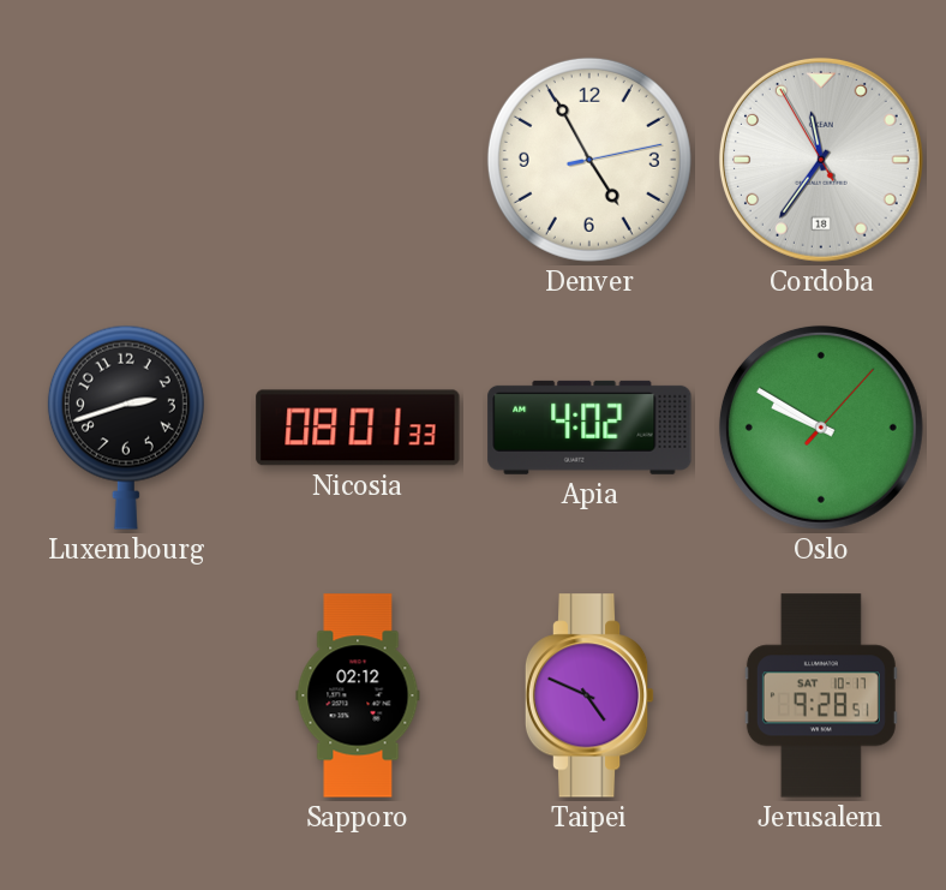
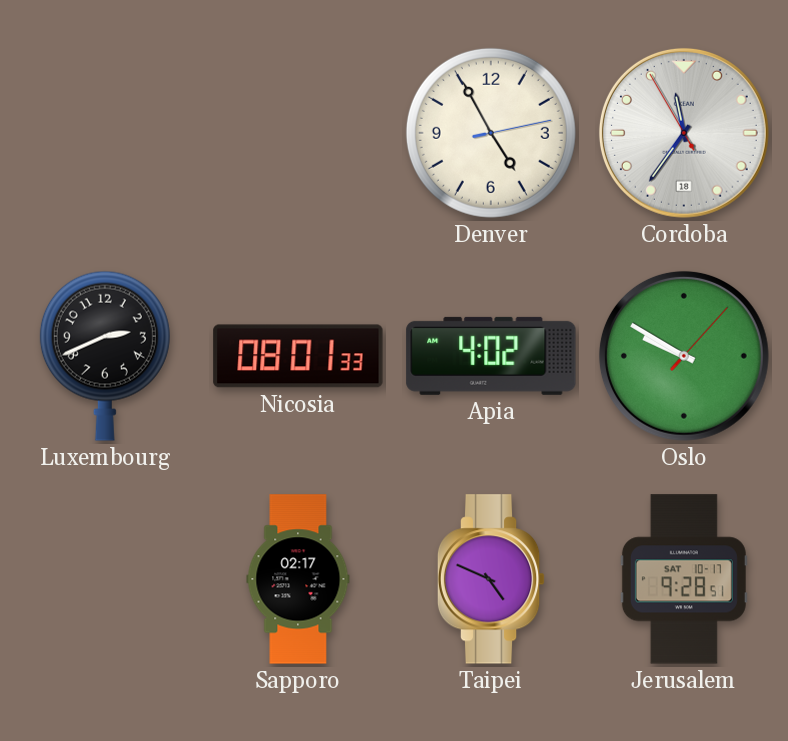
Luxembourg: 2:42 -> 2:41
Sapporo: 02:12 -> 02:17
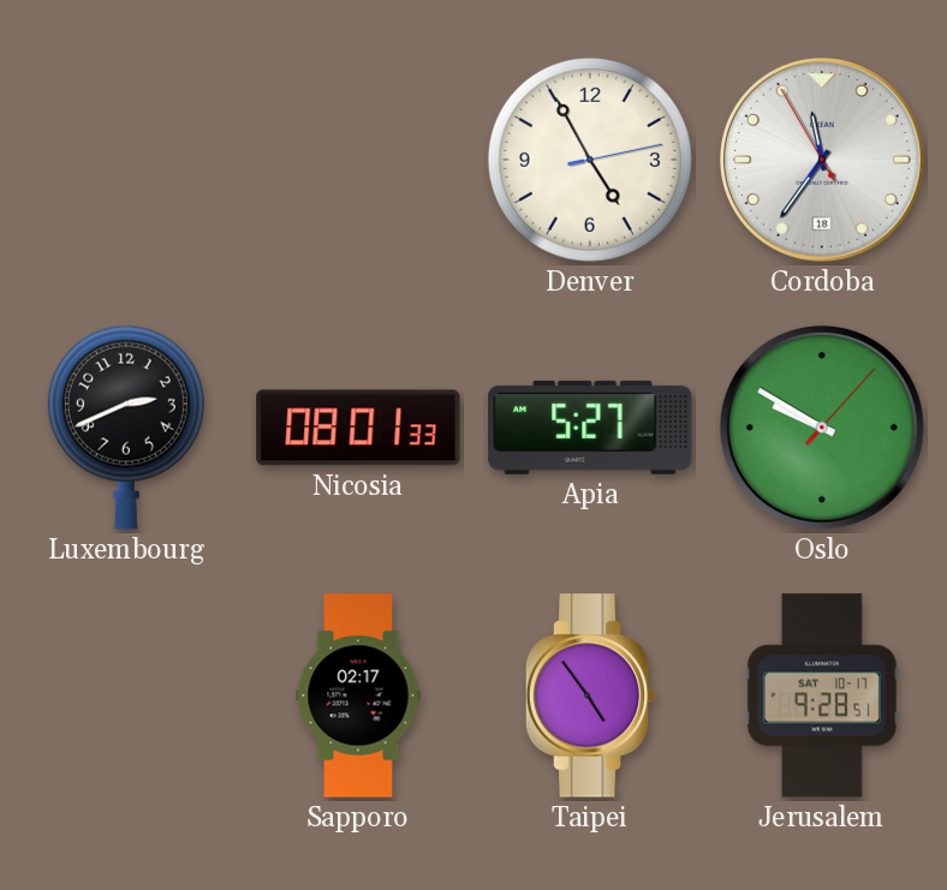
Apia: 4:02 -> 5:27
Taipei: 4:49 -> 4:54
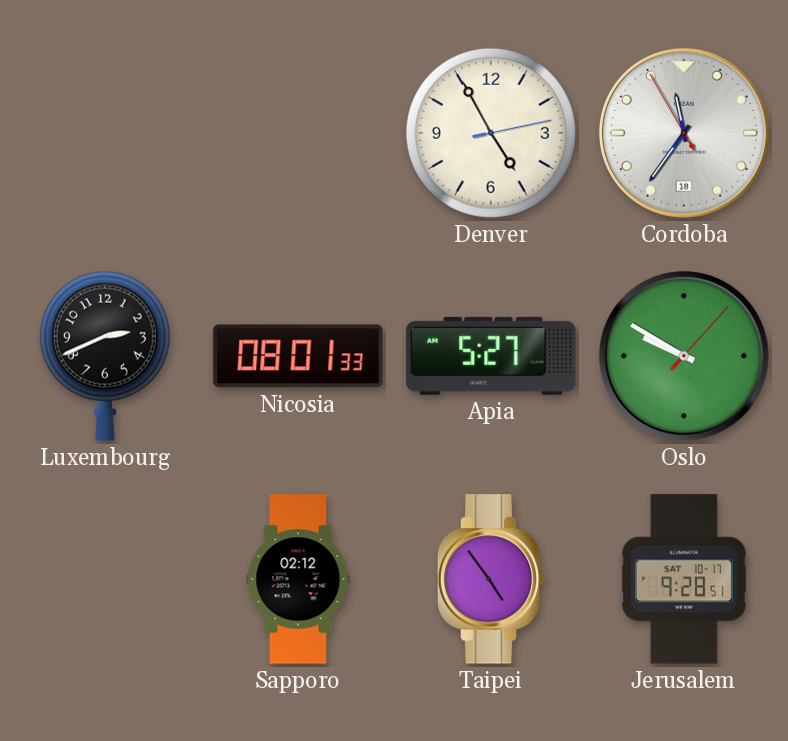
Sapporo: 02:17 -> 02:12
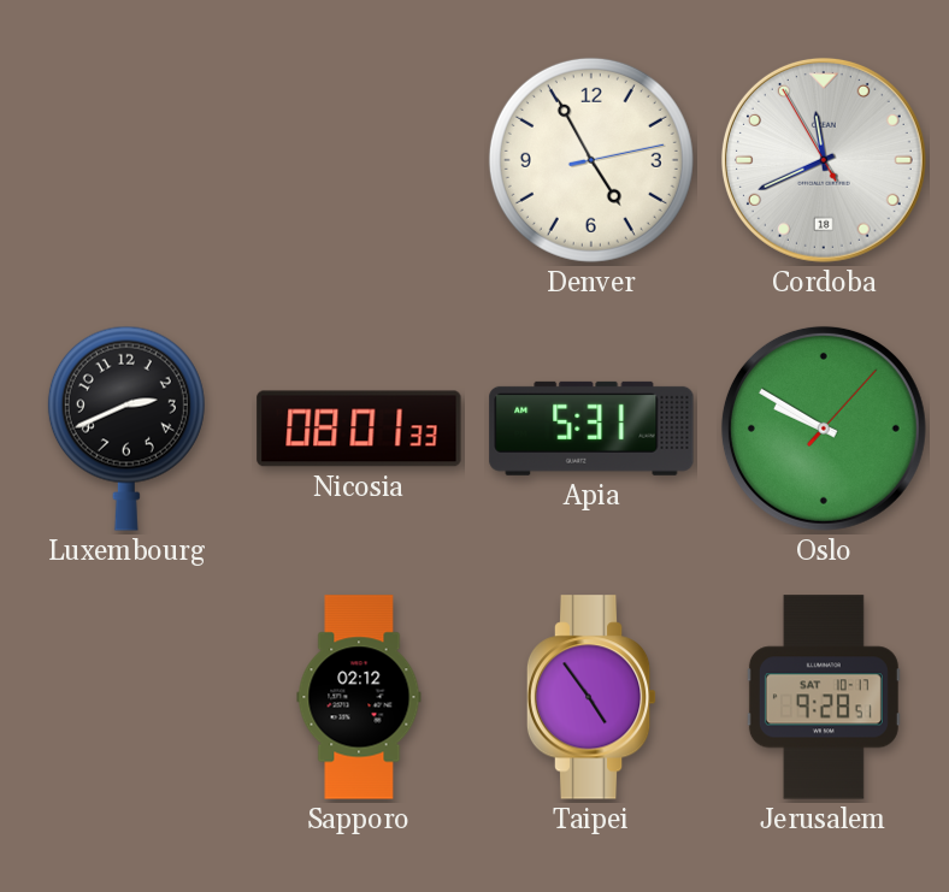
Cordoba: 11:35 -> 11:40
Apia: 5:27 -> 5:31
